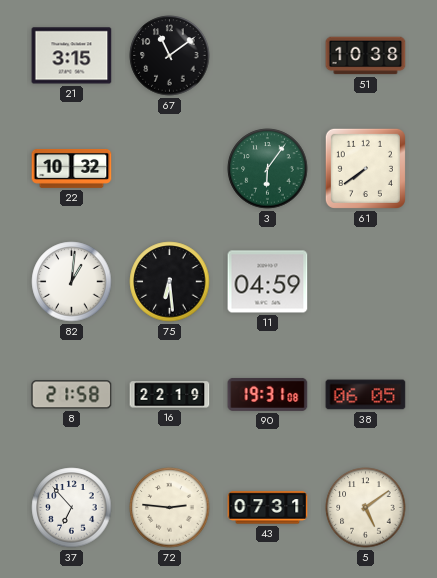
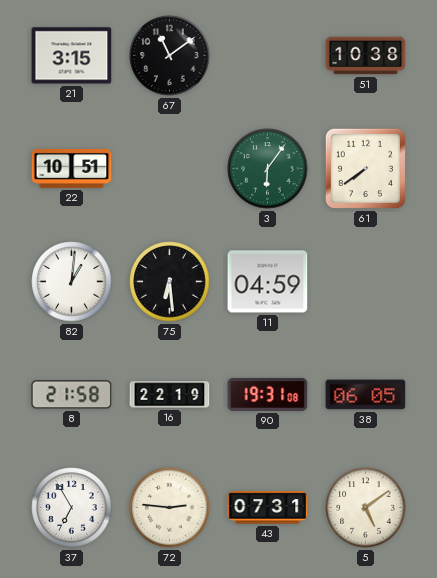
22: 10:32 -> 10:51
37: 6:53 -> 6:55
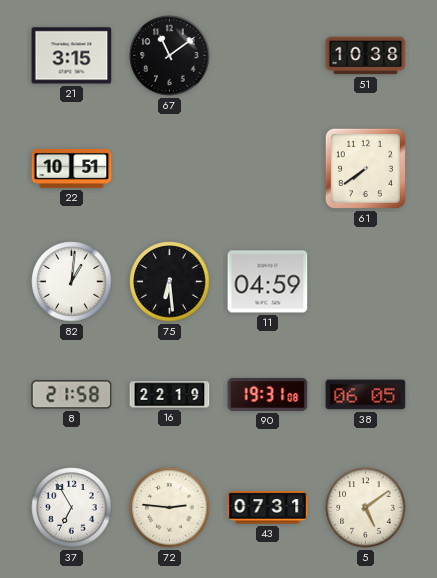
3: 6:06 -> none
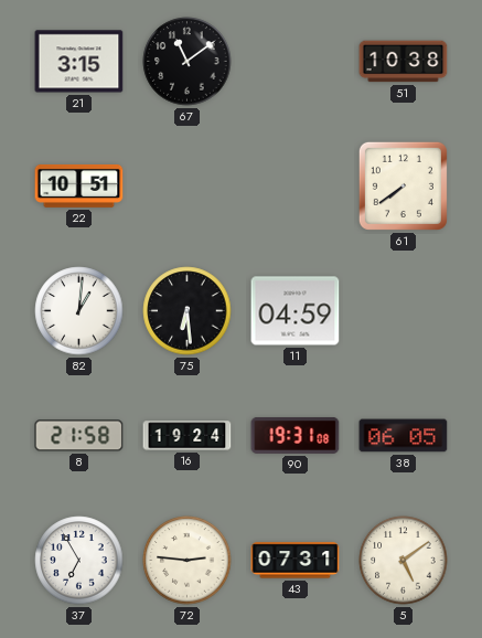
16: 22:19 -> 19:24
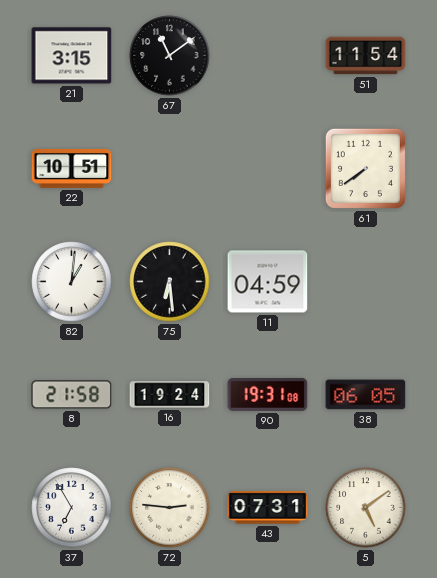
51: 10:38 -> 11:54
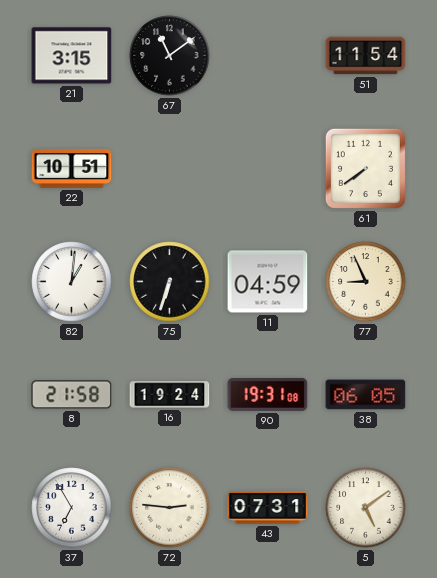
75: 6:29 -> 6:33
77: none -> 8:56
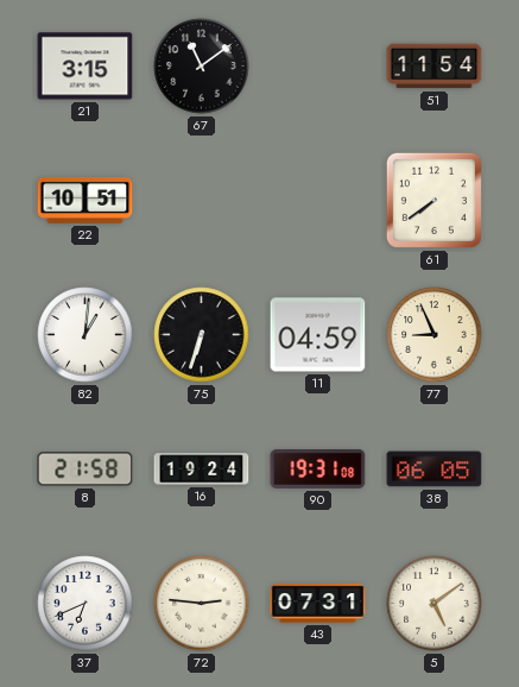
37: 6:55 -> 6:41
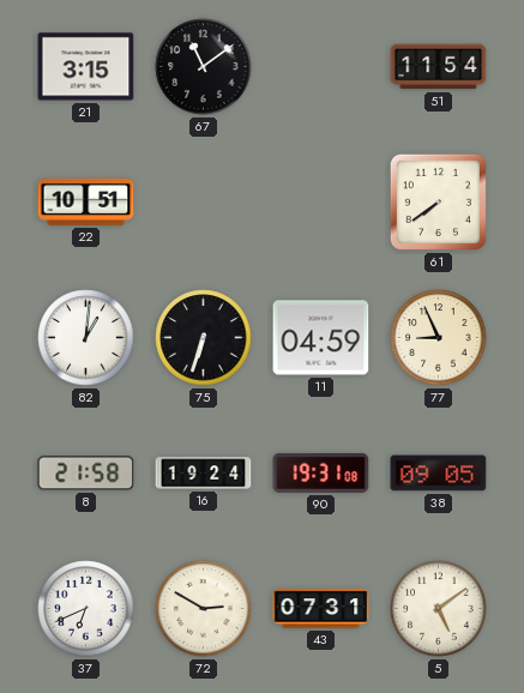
38: 06:05 -> 09:05
72: 2:46 -> 2:50
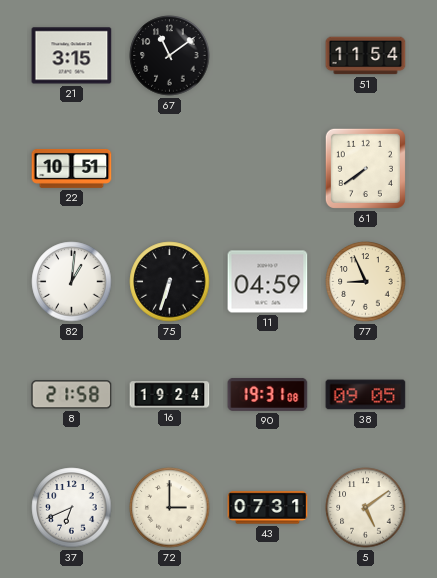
72: 2:50 -> 3:00
